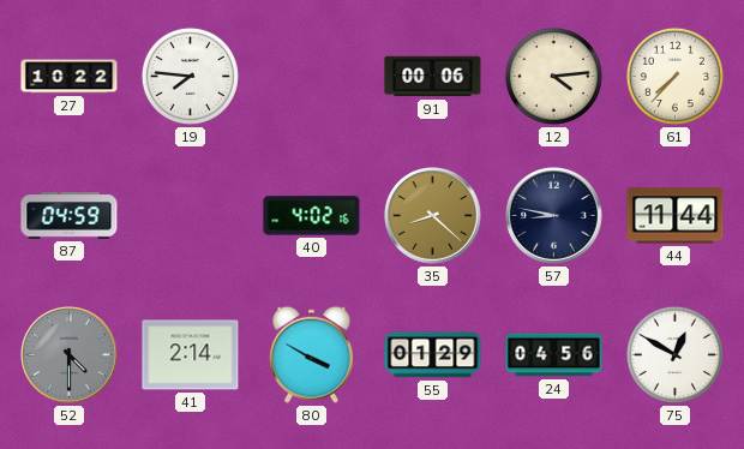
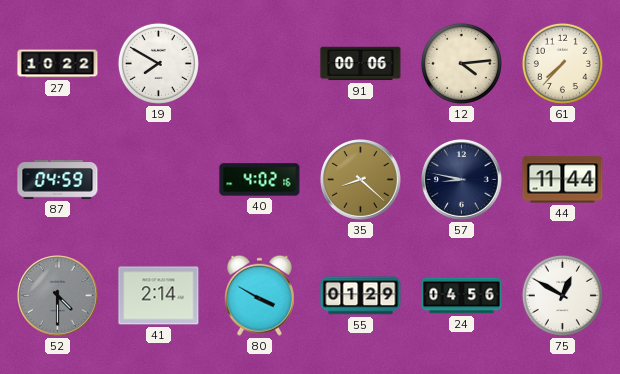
19: 7:46 -> 7:50
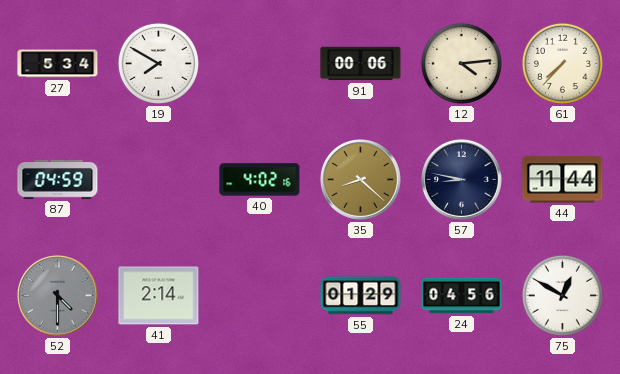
27: 10:22 -> 5:34
80: 3:50 -> none
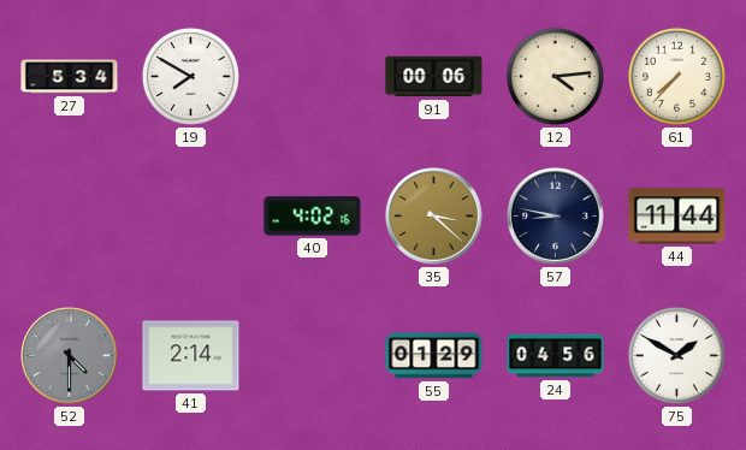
87: 04:59 -> none
35: 8:22 -> 3:22
75: 12:50 -> 1:50
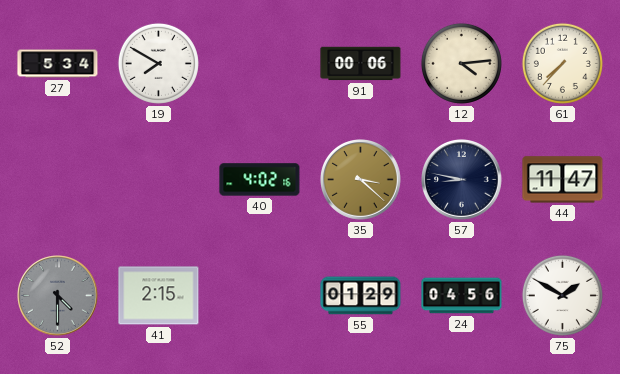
44: 11:44 -> 11:47
41: 2:14 -> 2:15
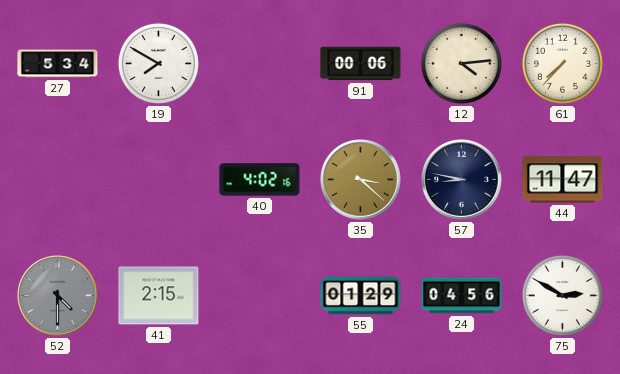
75: 1:50 -> 2:50
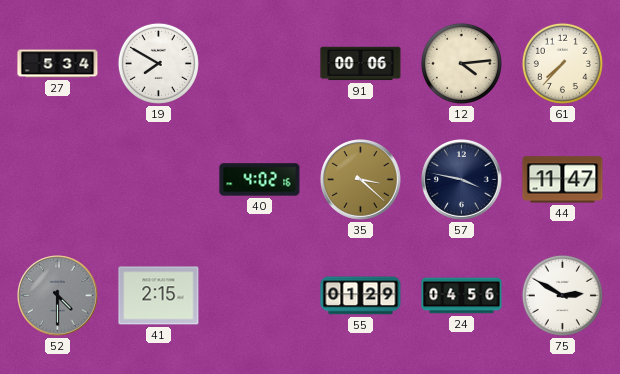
57: 8:47 -> 3:47
